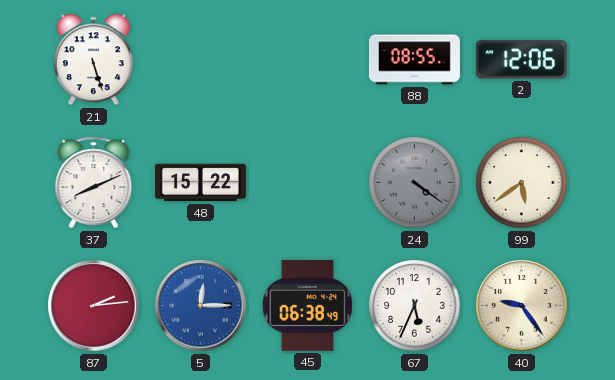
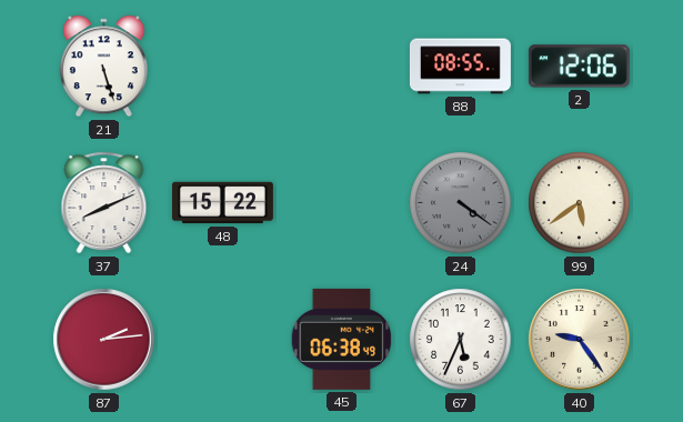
5: 12:15 -> none
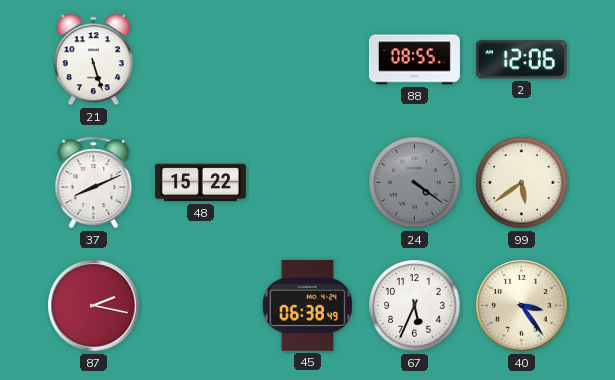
87: 2:14 -> 2:17
40: 9:24 -> 3:24
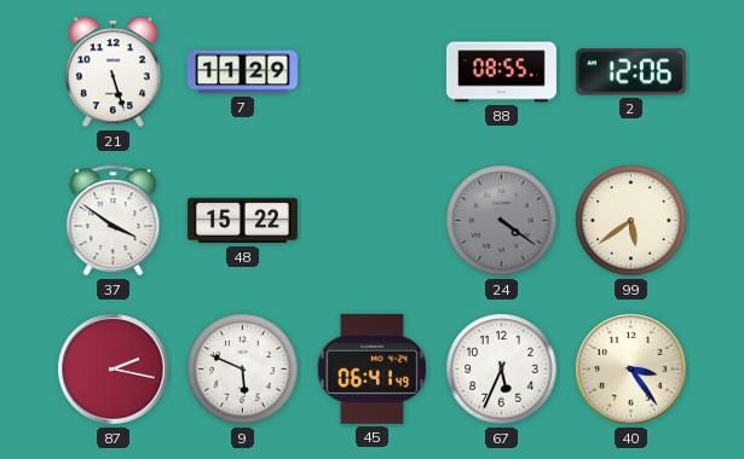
7: none -> 11:29
37: 8:11 -> 3:51
9: none -> 5:49
45: 06:38 -> 06:41
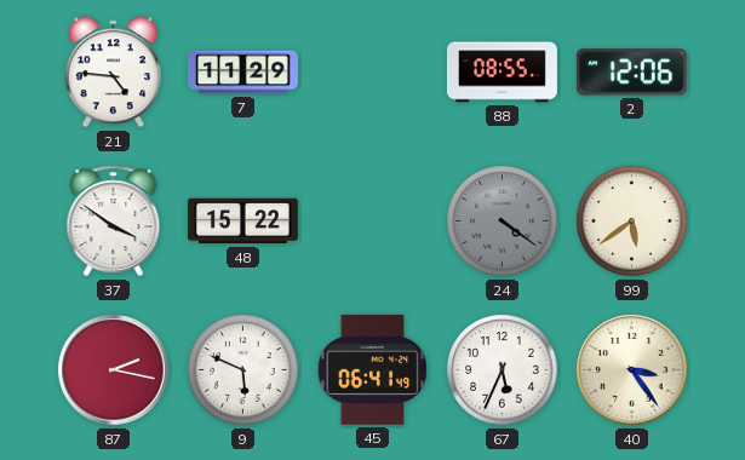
21: 5:27 -> 4:46
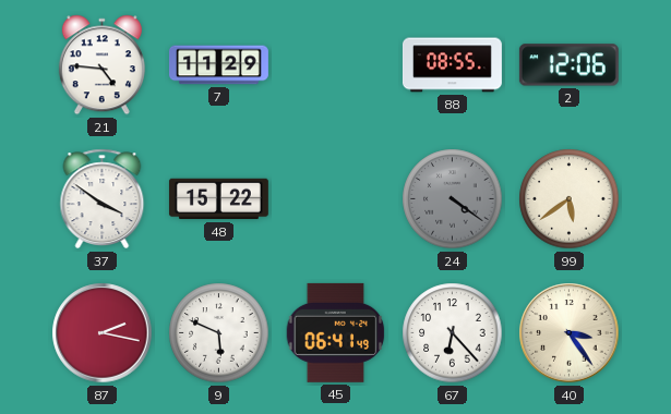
67: 5:34 -> 6:23
